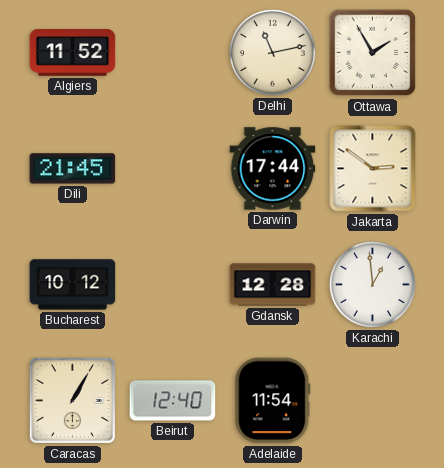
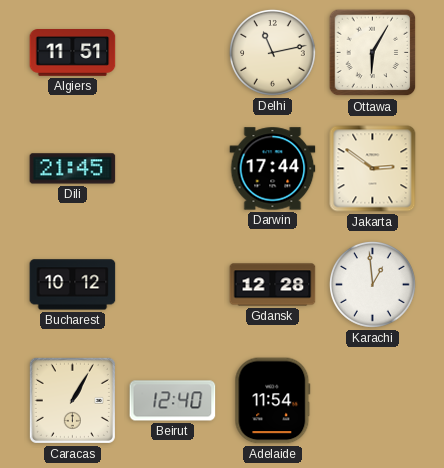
Algiers: 11:52 -> 11:51
Ottawa: 1:55 -> 6:05
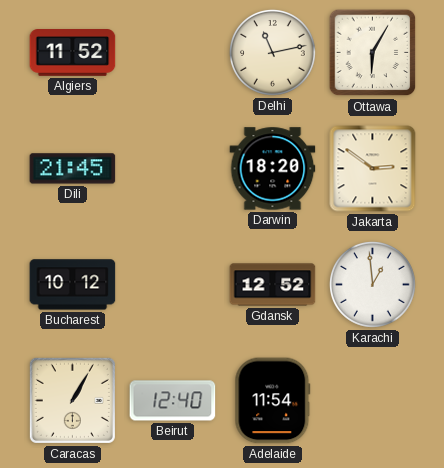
Algiers: 11:51 -> 11:52
Darwin: 17:44 -> 18:20
Gdansk: 12:28 -> 12:52
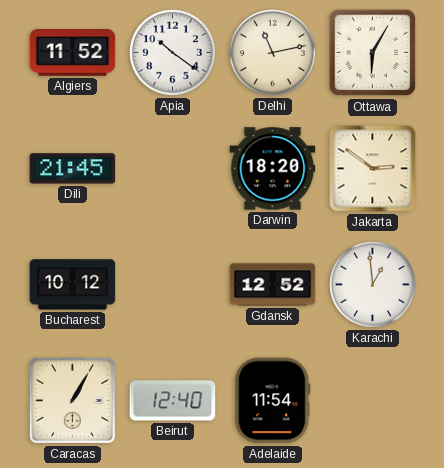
Apia: none -> 10:21
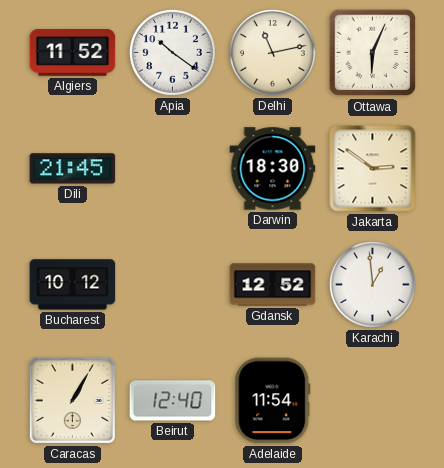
Ottawa: 6:05 -> 6:04
Darwin: 18:20 -> 18:30
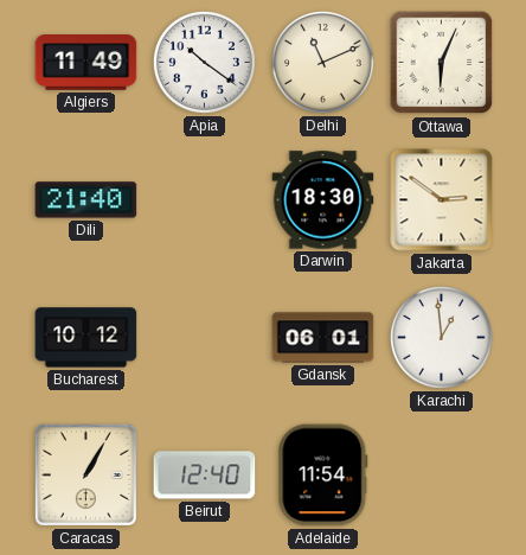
Algiers: 11:52 -> 11:49
Delhi: 11:13 -> 11:11
Dili: 21:45 -> 21:40
Gdansk: 12:52 -> 06:01
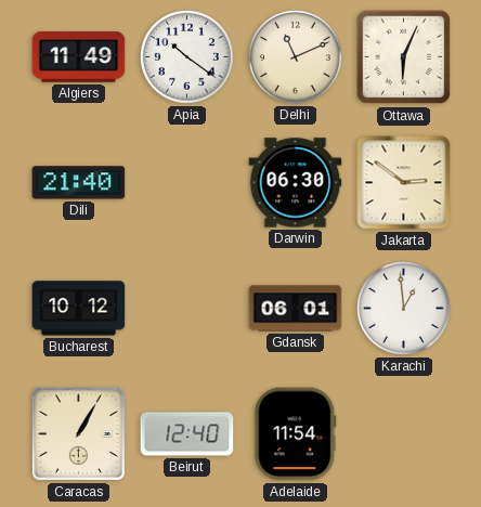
Darwin: 18:30 -> 06:30
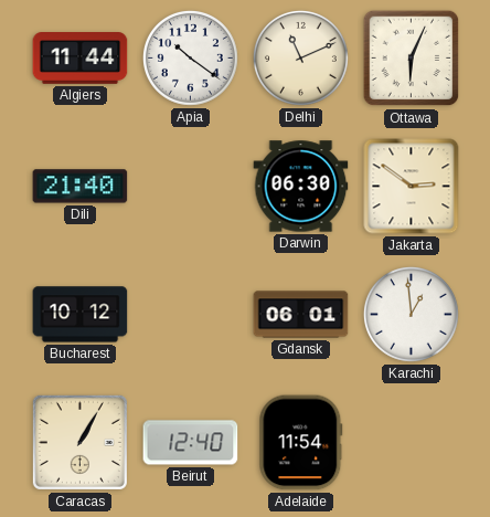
Algiers: 11:49 -> 11:44
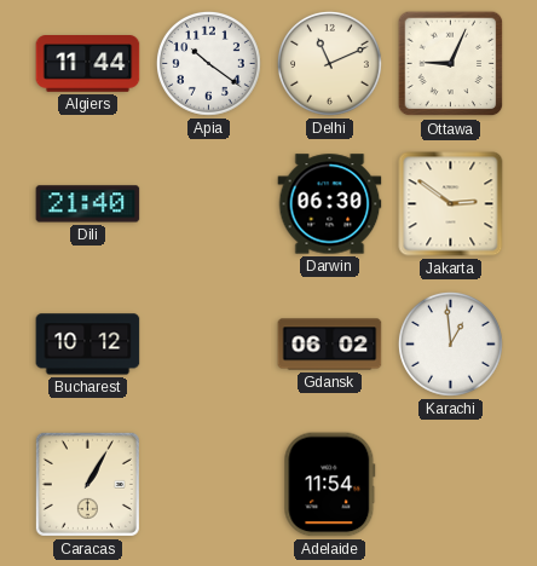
Ottawa: 6:04 -> 9:04
Gdansk: 06:01 -> 06:02
Beirut: 12:40 -> none
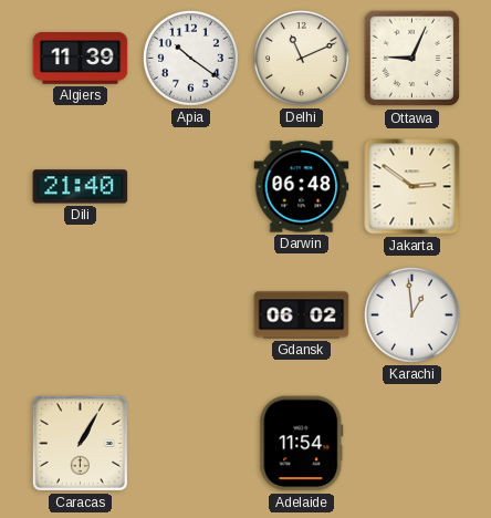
Algiers: 11:44 -> 11:39
Darwin: 06:30 -> 06:48
Bucharest: 10:12 -> none
